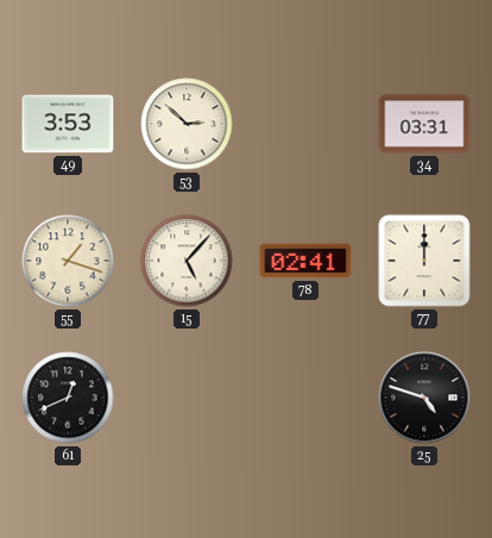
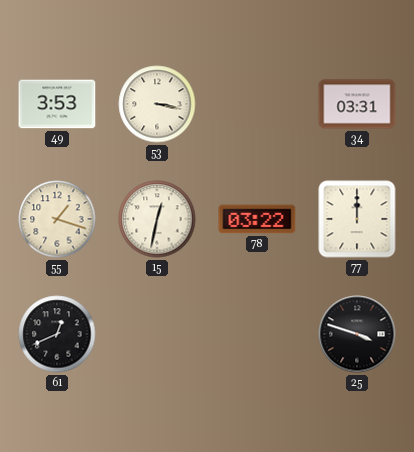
53: 2:52 -> 3:17
15: 5:07 -> 12:32
78: 02:41 -> 03:22
25: 4:48 -> 3:48
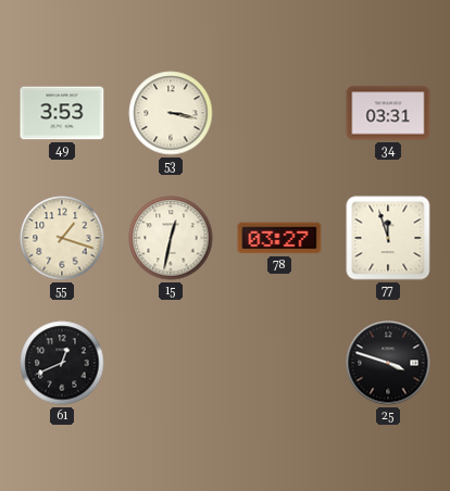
78: 03:22 -> 03:27
77: 12:00 -> 11:57
